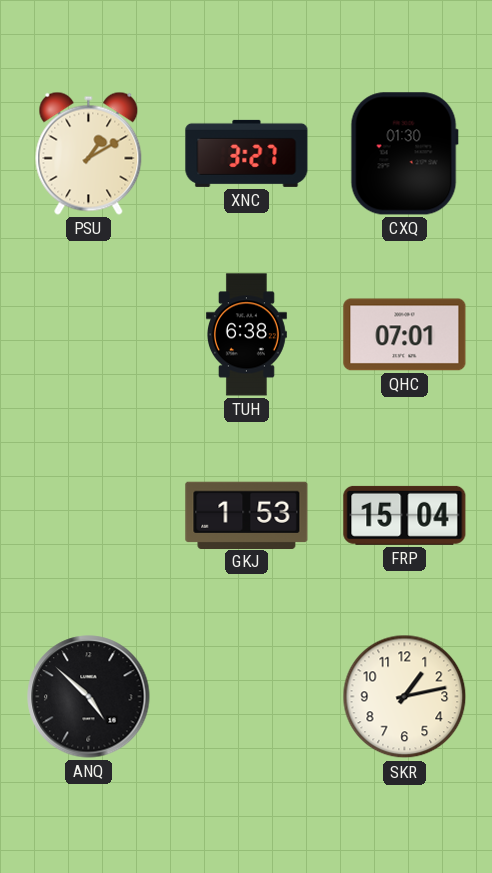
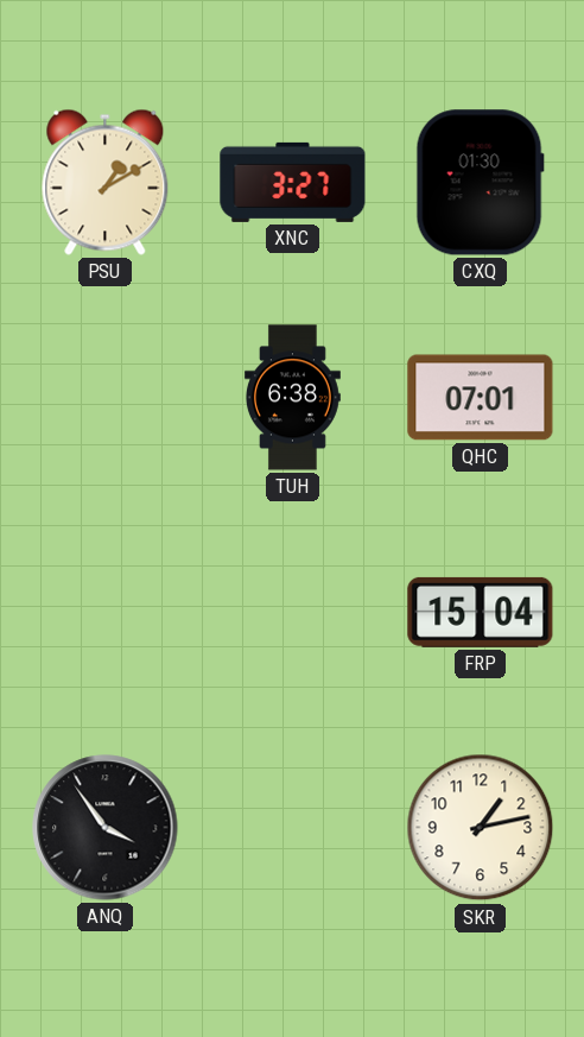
GKJ: 1:53 -> none
ANQ: 4:52 -> 3:54
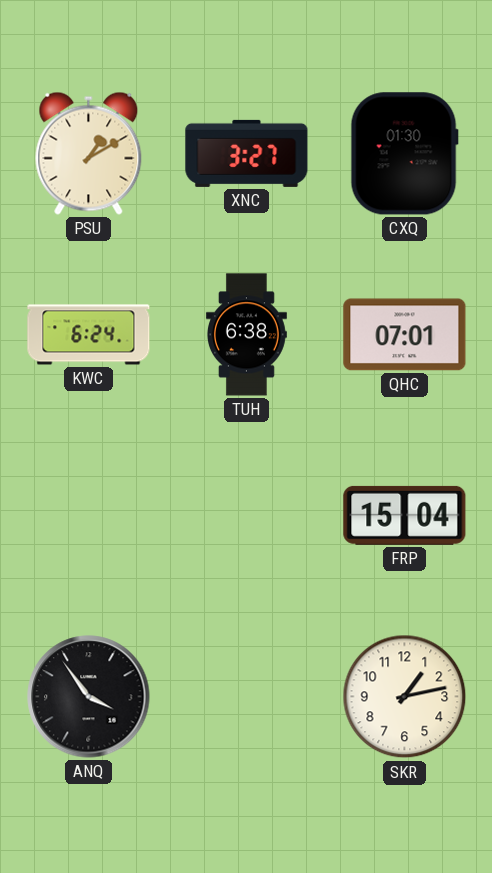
KWC: none -> 6:24
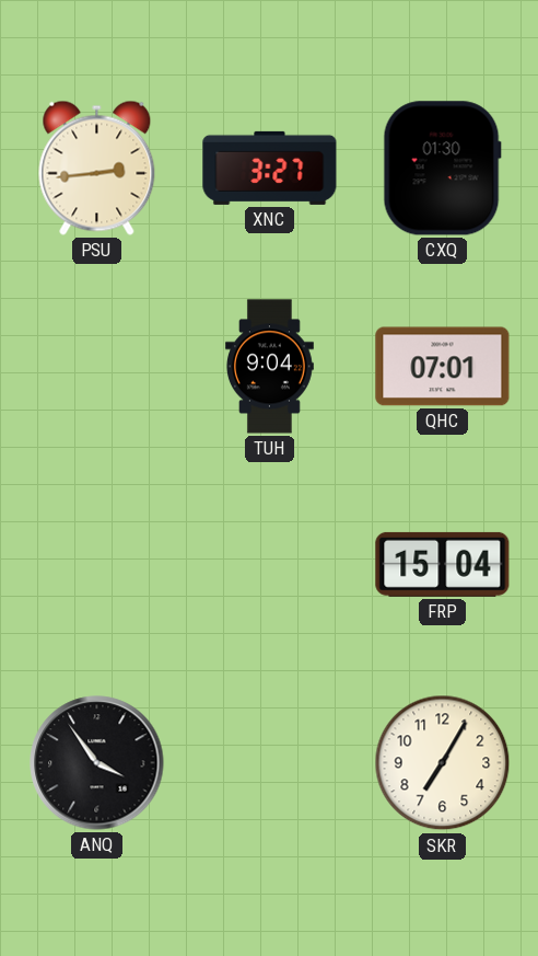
PSU: 1:10 -> 2:44
KWC: 6:24 -> none
TUH: 6:38 -> 9:04
SKR: 1:13 -> 7:05
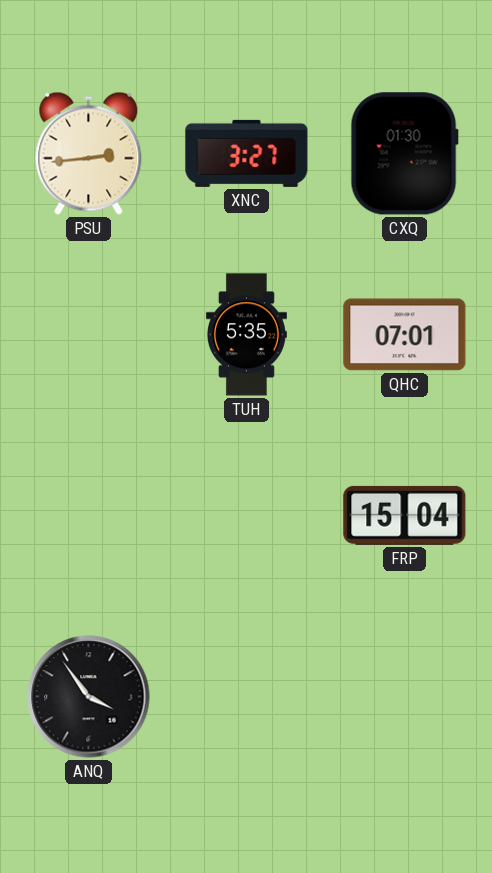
TUH: 9:04 -> 5:35
SKR: 7:05 -> none
